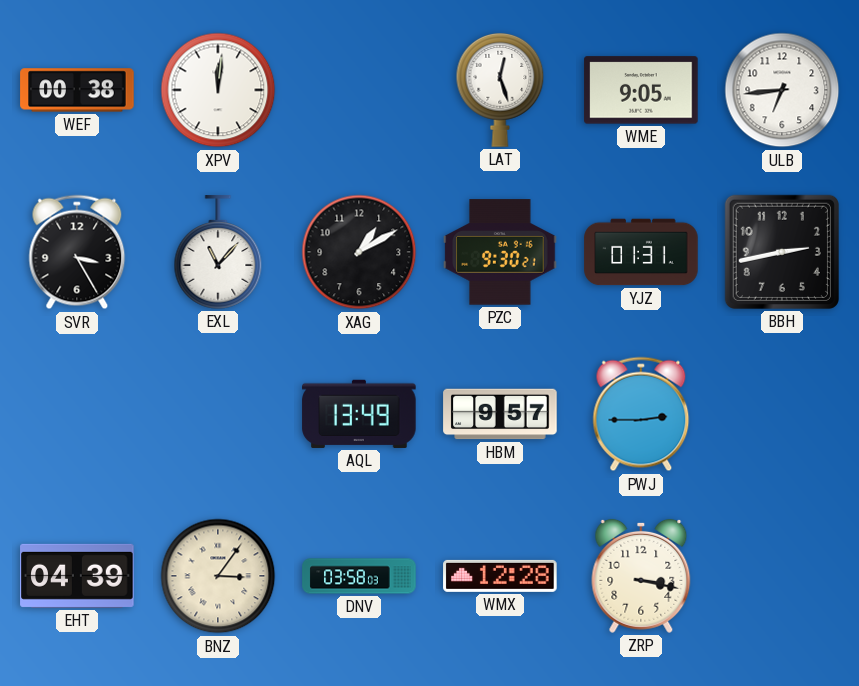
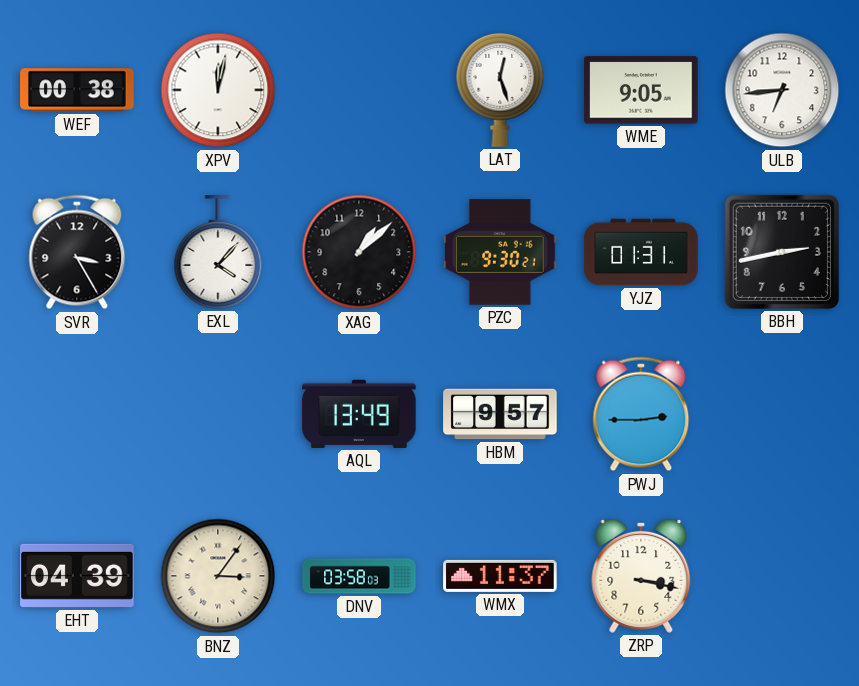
XPV: 12:01 -> 12:02
EXL: 11:07 -> 4:07
XAG: 1:10 -> 1:08
WMX: 12:28 -> 11:37
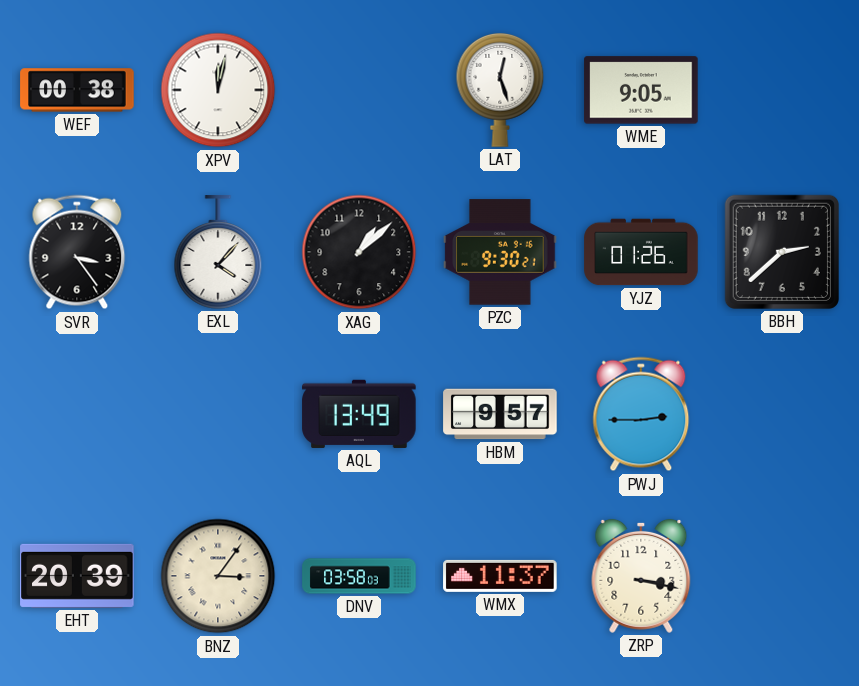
ULB: 6:44 -> none
SVR: 3:25 -> 3:24
YJZ: 01:31 -> 01:26
BBH: 2:43 -> 2:38
EHT: 04:39 -> 20:39
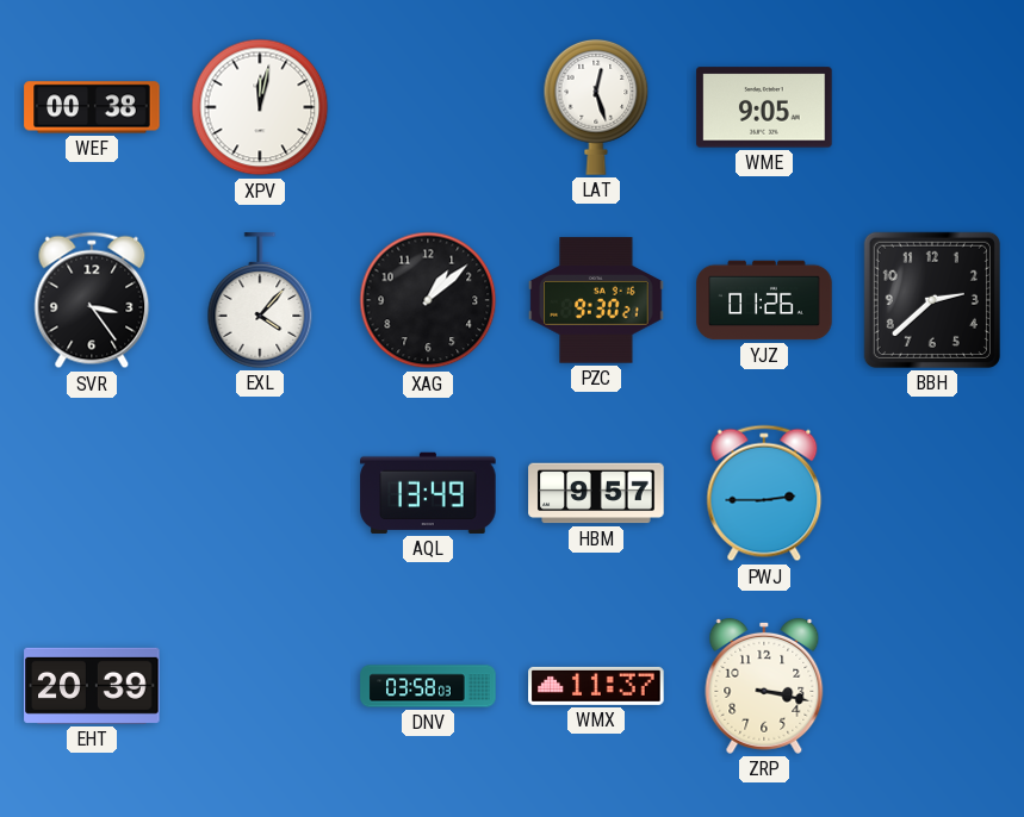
BNZ: 3:06 -> none
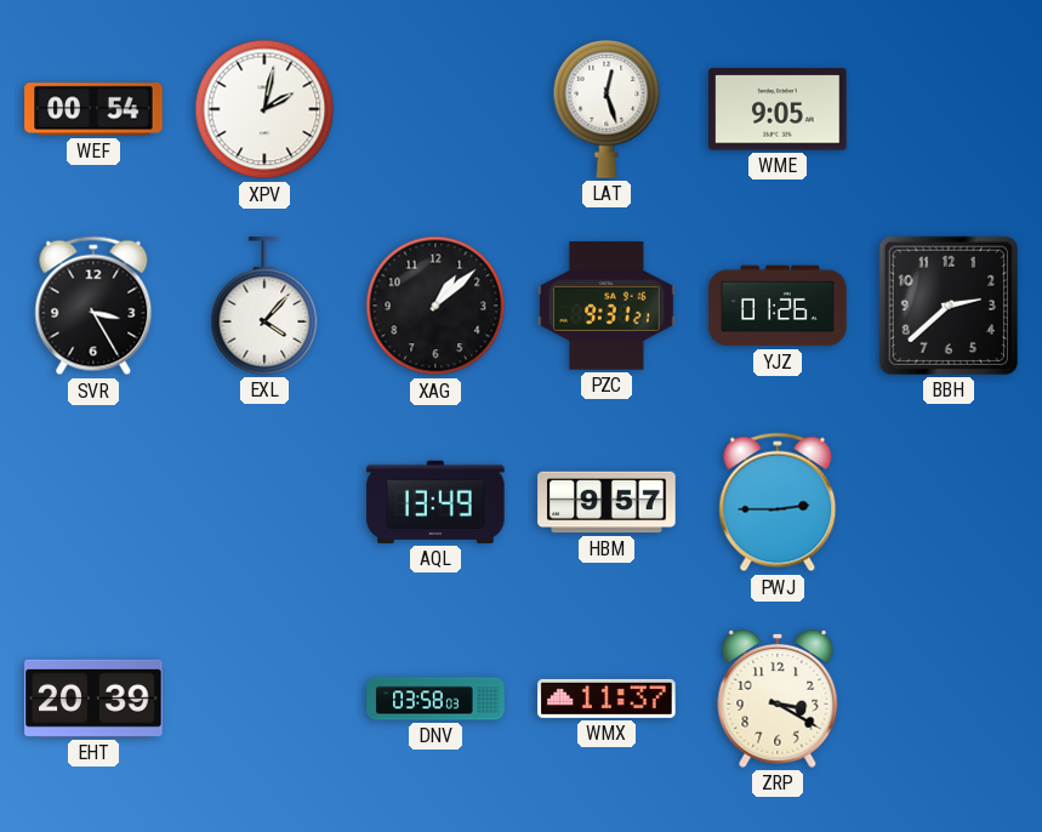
WEF: 00:38 -> 00:54
XPV: 12:02 -> 2:02
SVR: 3:24 -> 3:25
PZC: 9:30 -> 9:31
ZRP: 3:17 -> 3:20
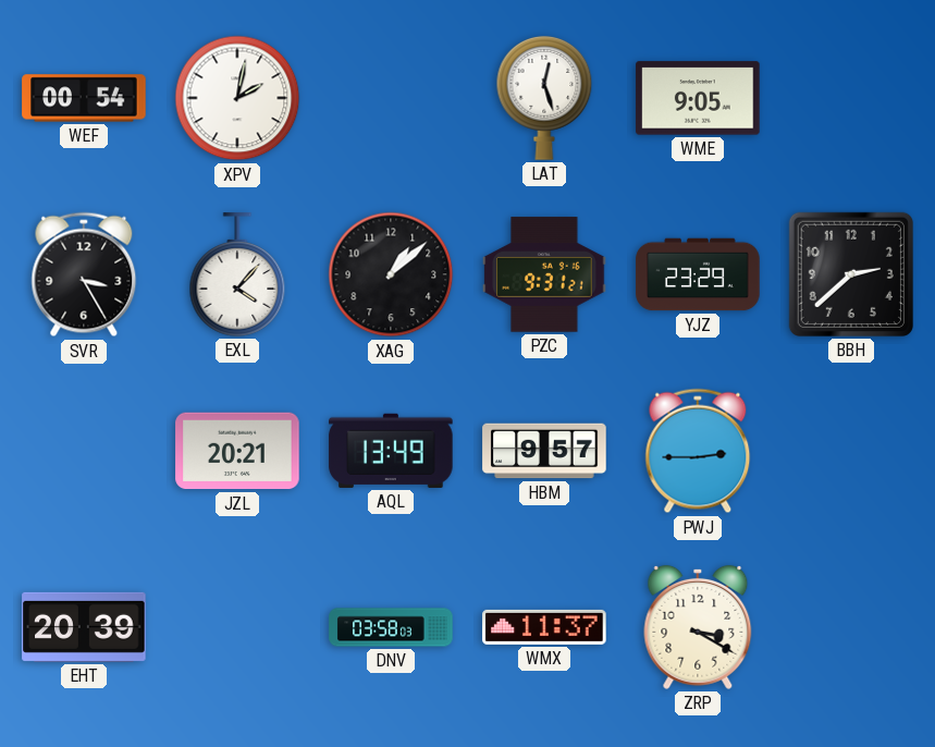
YJZ: 01:26 -> 23:29
JZL: none -> 20:21
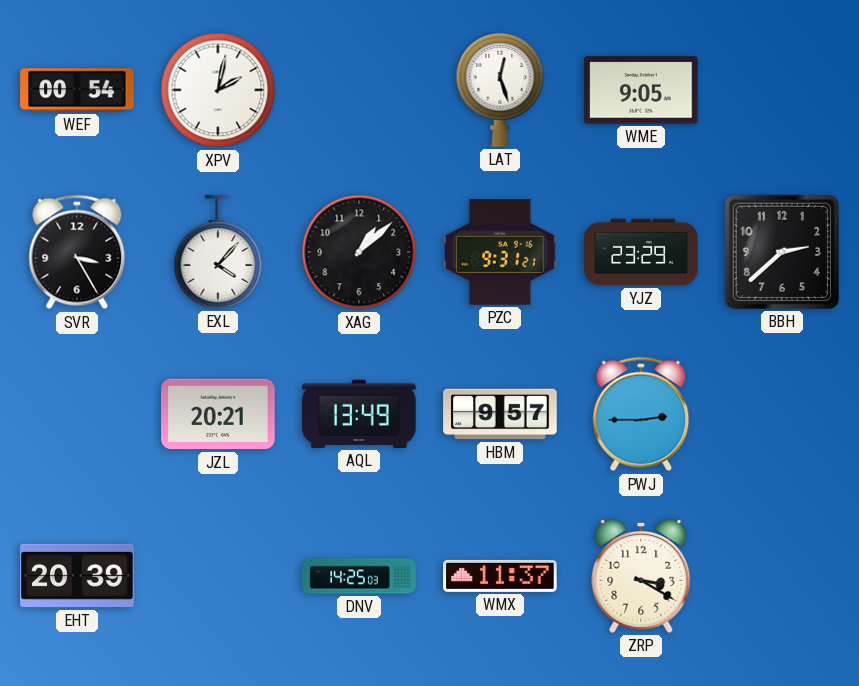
DNV: 03:58 -> 14:25
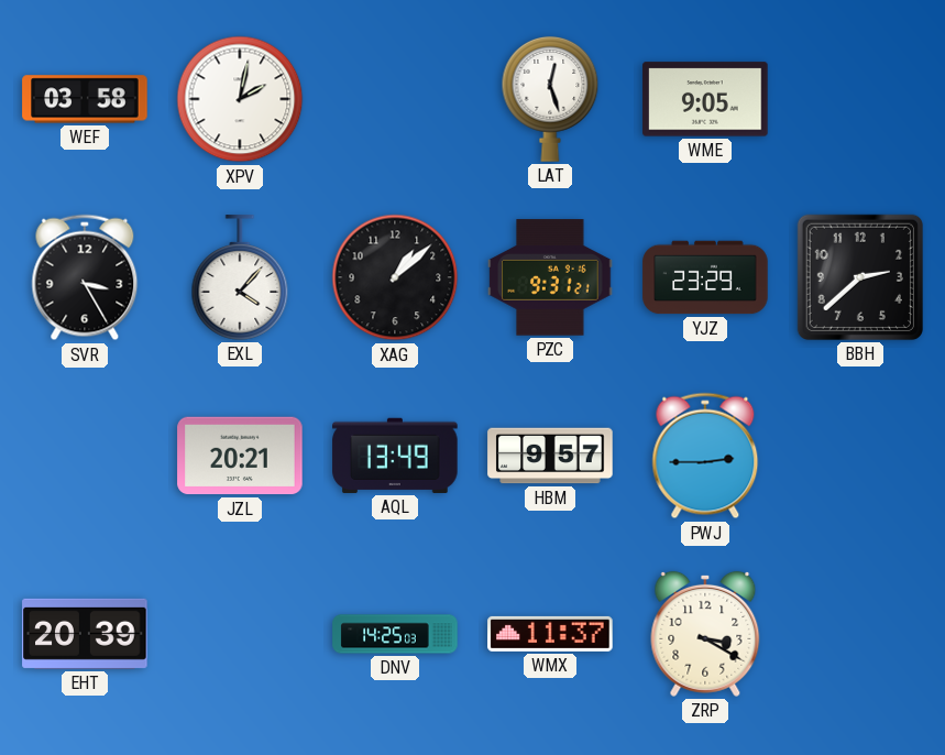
WEF: 00:54 -> 03:58
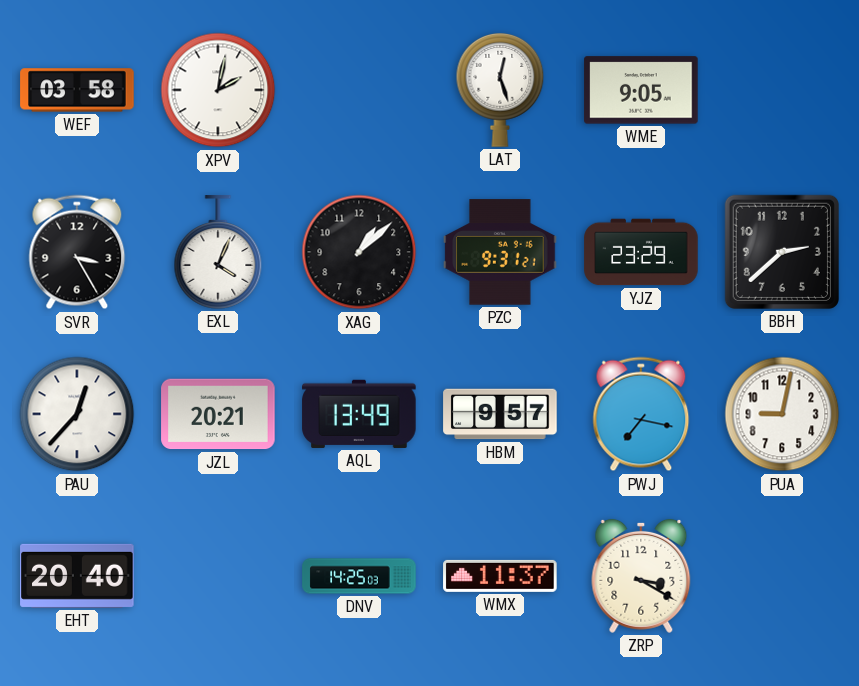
EXL: 4:07 -> 4:04
PAU: none -> 12:37
PWJ: 2:45 -> 7:17
PUA: none -> 9:02
EHT: 20:39 -> 20:40
